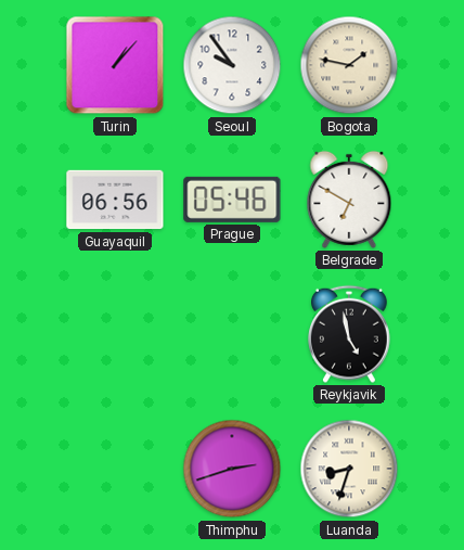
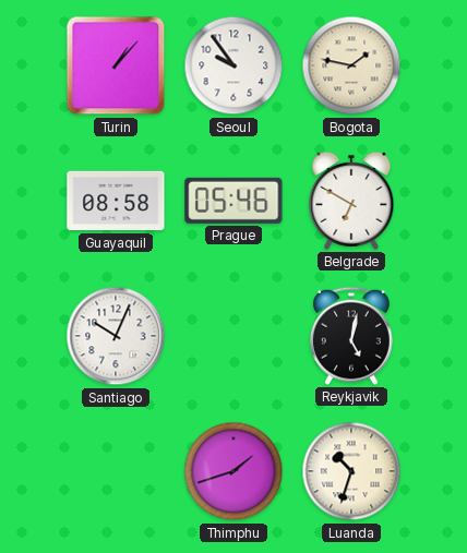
Guayaquil: 06:56 -> 08:58
Santiago: none -> 10:04
Reykjavik: 4:58 -> 5:02
Thimphu: 2:42 -> 1:42
Luanda: 8:33 -> 10:33
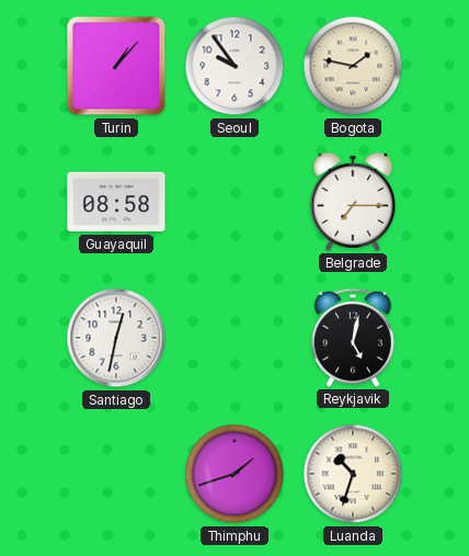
Prague: 05:46 -> none
Belgrade: 6:50 -> 7:15
Santiago: 10:04 -> 12:32
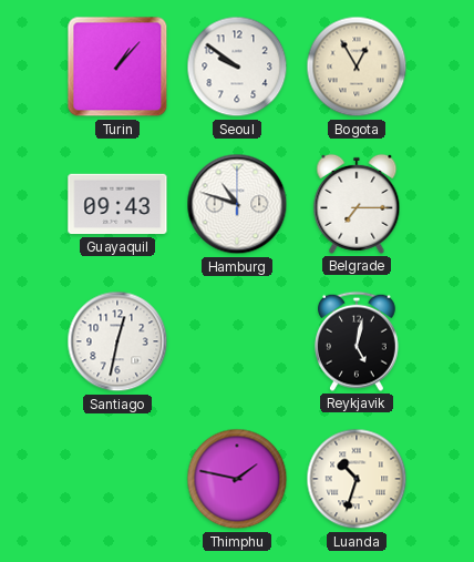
Seoul: 9:54 -> 9:51
Bogota: 1:47 -> 12:55
Guayaquil: 08:58 -> 09:43
Hamburg: none -> 10:48
Thimphu: 1:42 -> 1:47
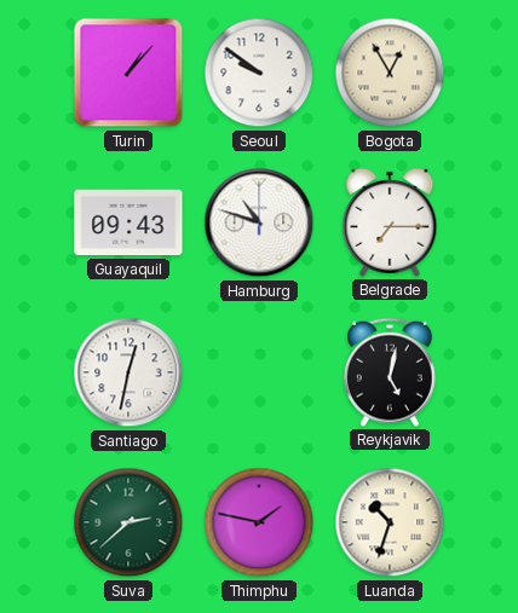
Suva: none -> 2:38
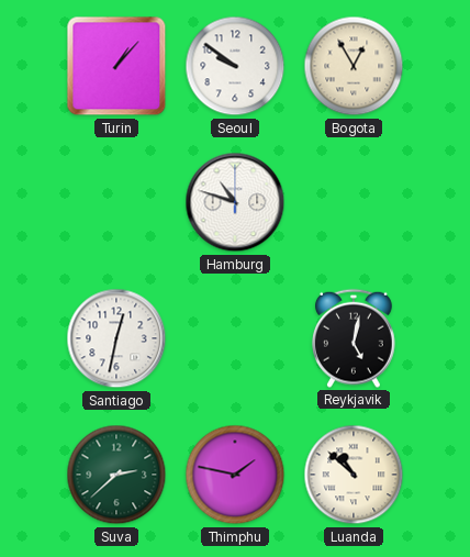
Guayaquil: 09:43 -> none
Belgrade: 7:15 -> none
Luanda: 10:33 -> 10:52
